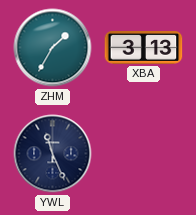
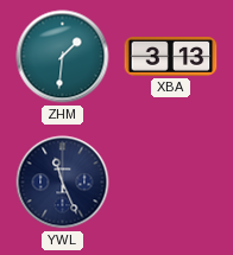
ZHM: 1:35 -> 1:31
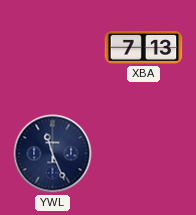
ZHM: 1:31 -> none
XBA: 3:13 -> 7:13
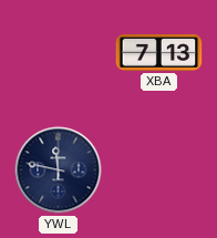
YWL: 11:26 -> 11:47
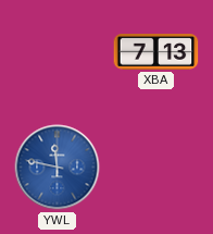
YWL dial: navy -> blue
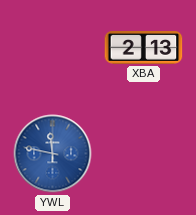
XBA: 7:13 -> 2:13
